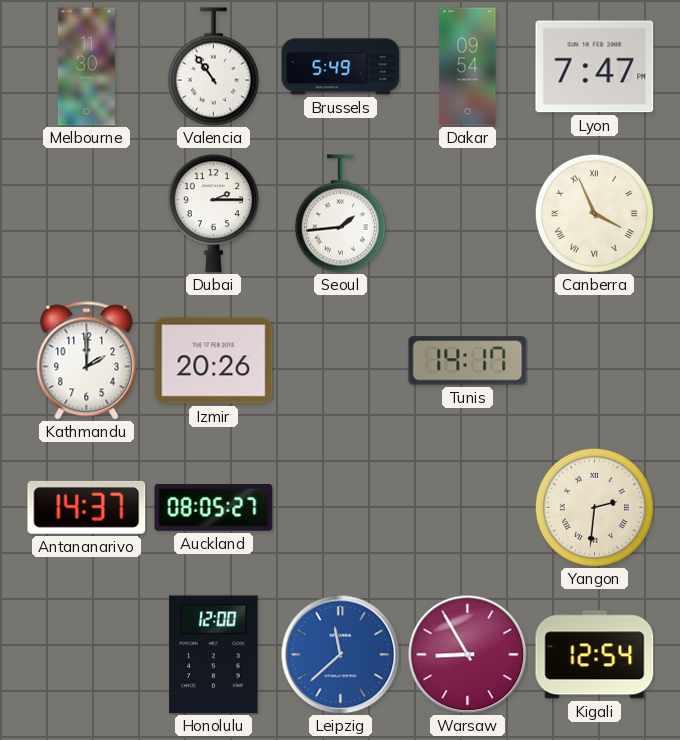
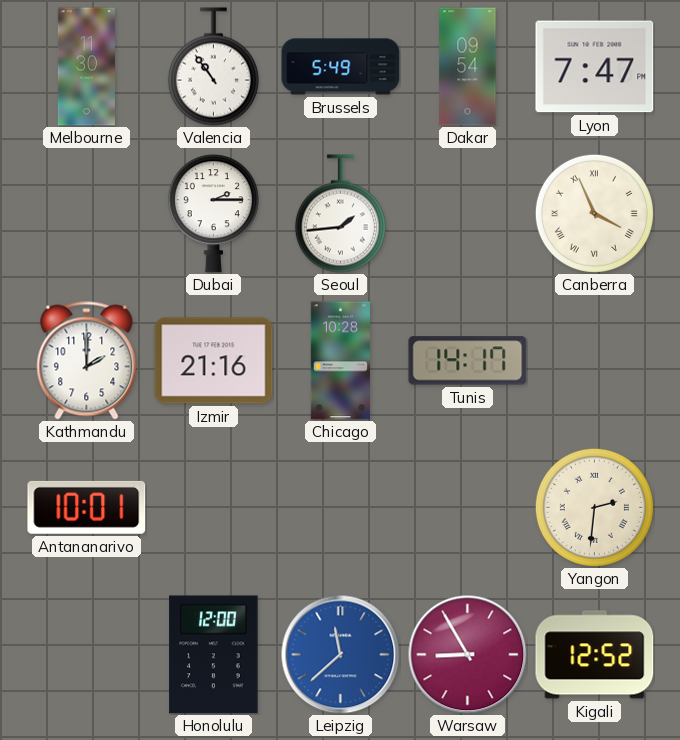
Izmir: 20:26 -> 21:16
Chicago: none -> 10:28
Antananarivo: 14:37 -> 10:01
Auckland: 08:05 -> none
Kigali: 12:54 -> 12:52
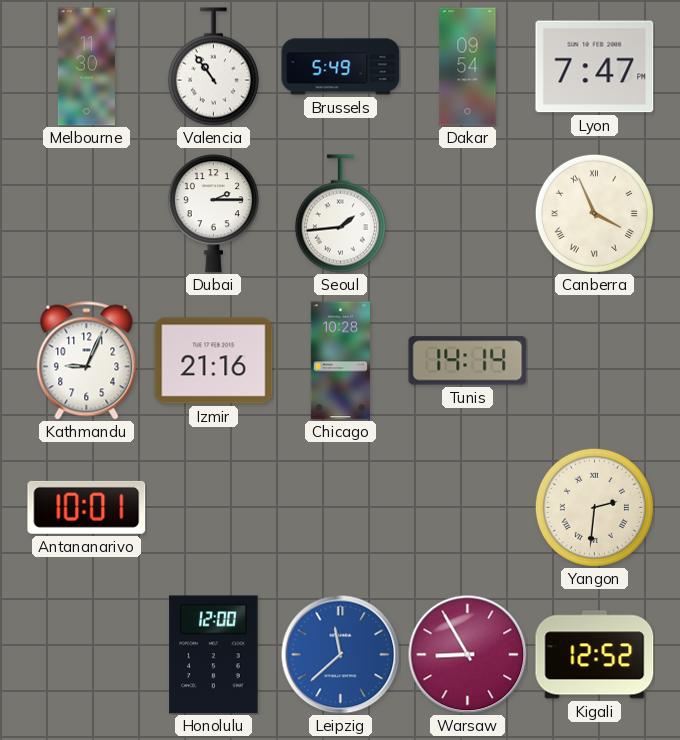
Kathmandu: 2:00 -> 9:04
Tunis: 14:17 -> 14:14
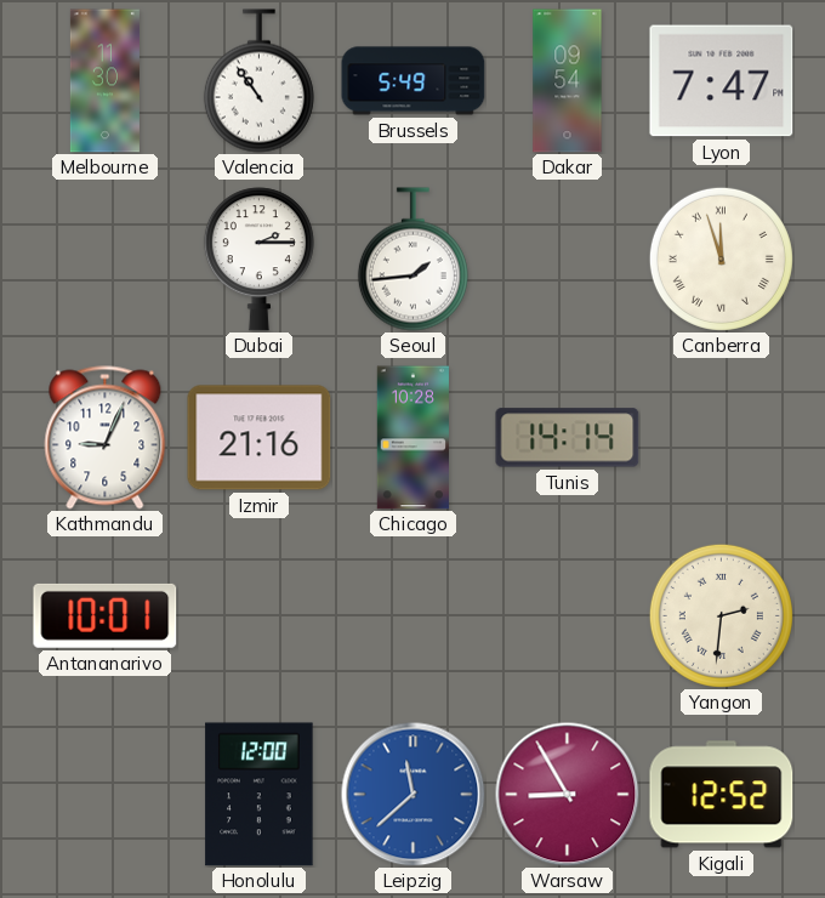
Canberra: 3:56 -> 11:57
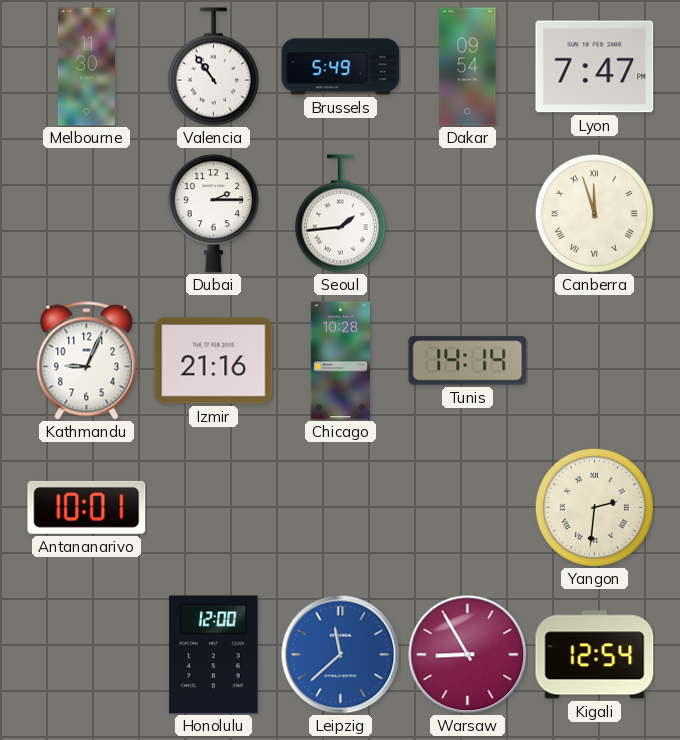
Kigali: 12:52 -> 12:54
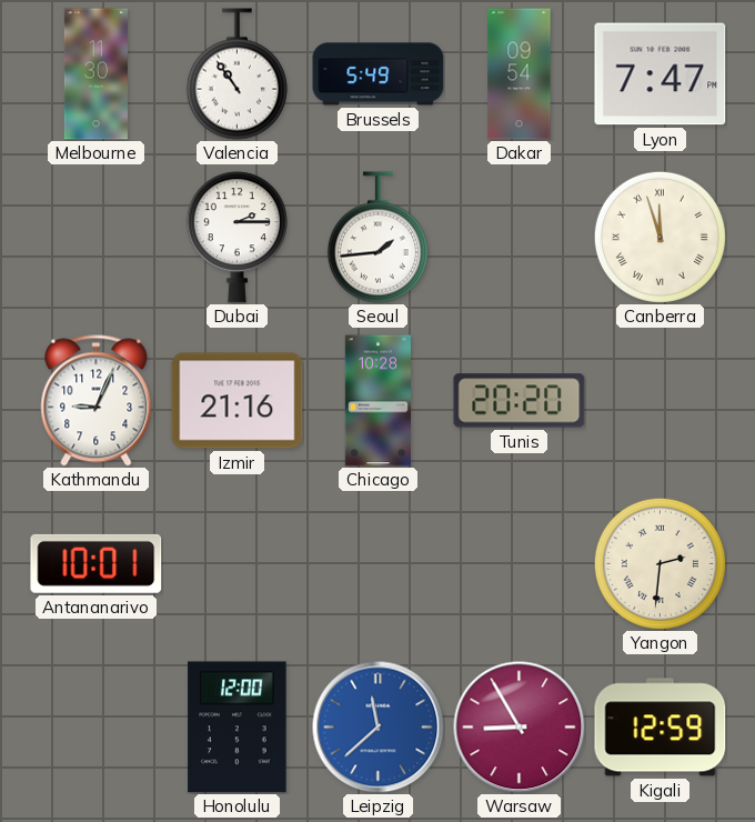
Tunis: 14:14 -> 20:20
Kigali: 12:54 -> 12:59
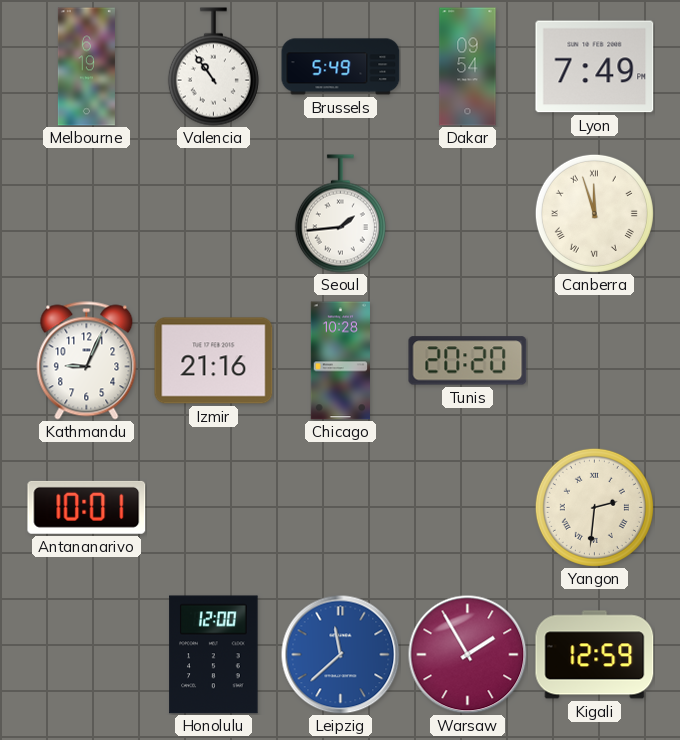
Melbourne: 11:30 -> 6:19
Lyon: 7:47 -> 7:49
Dubai: 2:15 -> none
Warsaw: 8:55 -> 1:55
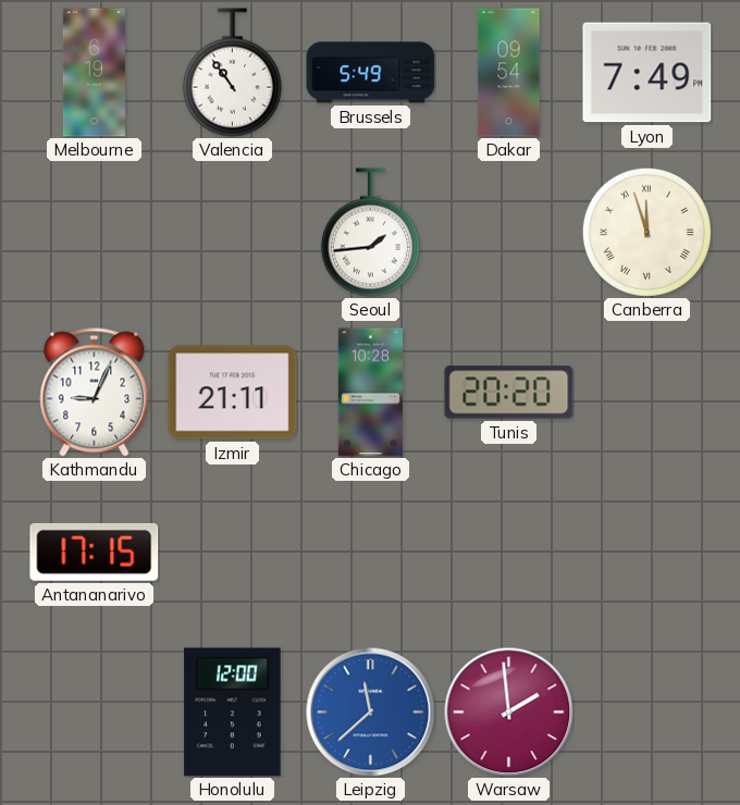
Izmir: 21:16 -> 21:11
Antananarivo: 10:01 -> 17:15
Yangon: 2:31 -> none
Warsaw: 1:55 -> 1:59
Kigali: 12:59 -> none
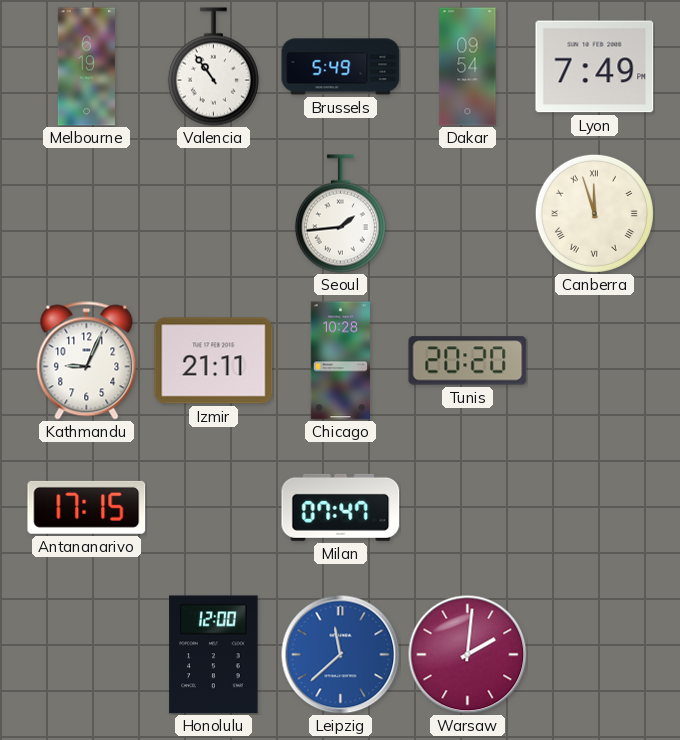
Milan: none -> 07:47
Warsaw: 1:59 -> 2:01
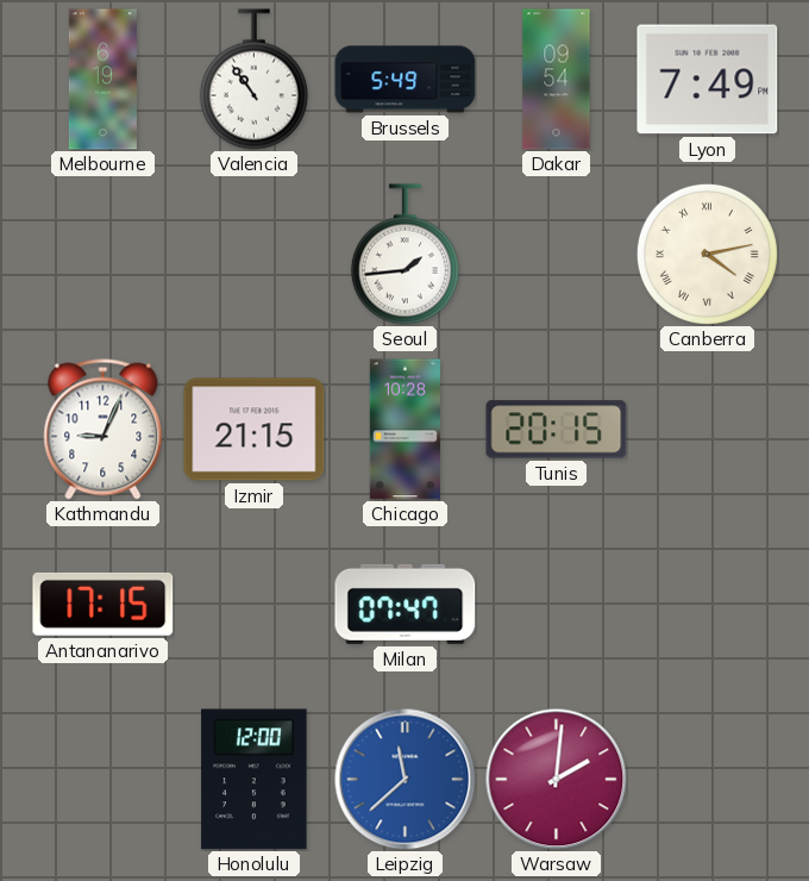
Canberra: 11:57 -> 4:13
Izmir: 21:11 -> 21:15
Tunis: 20:20 -> 20:15
